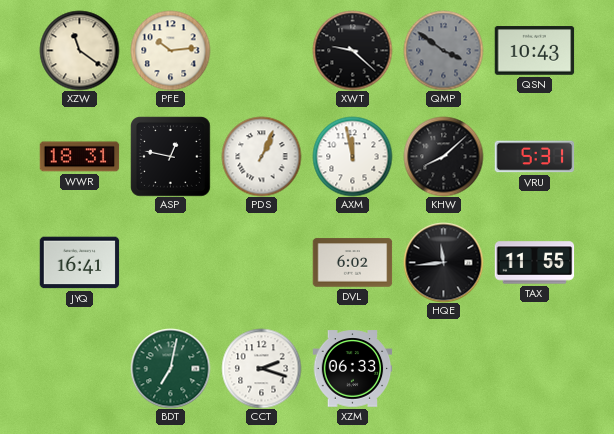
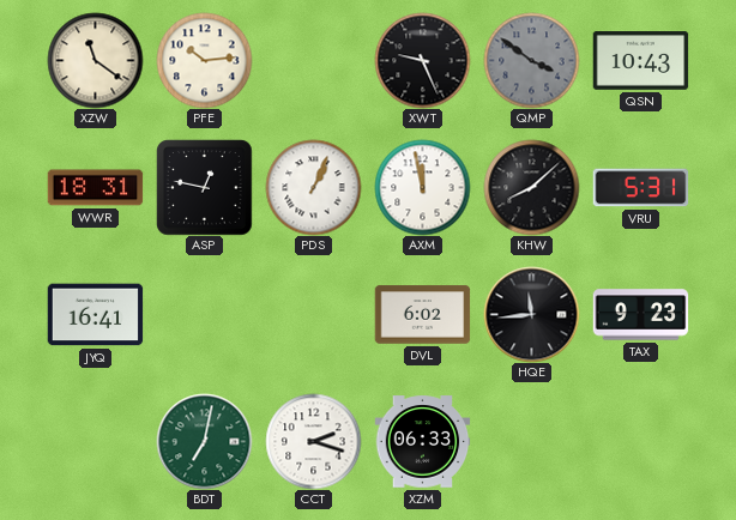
XWT: 9:22 -> 9:26
TAX: 11:55 -> 9:23
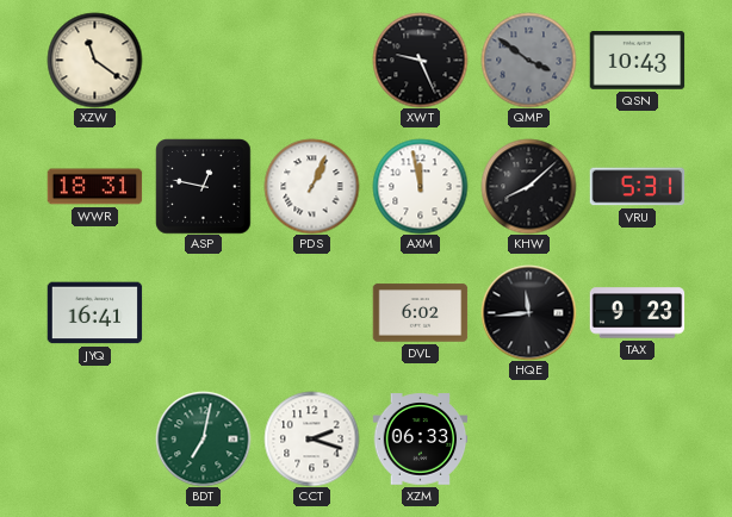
PFE: 10:14 -> none
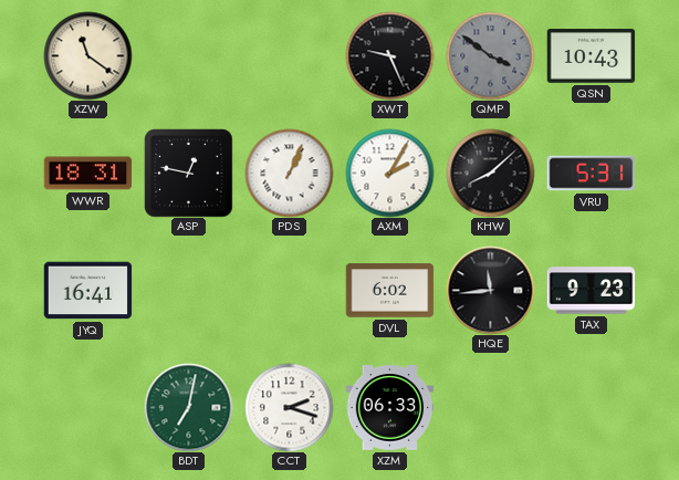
AXM: 11:58 -> 2:05
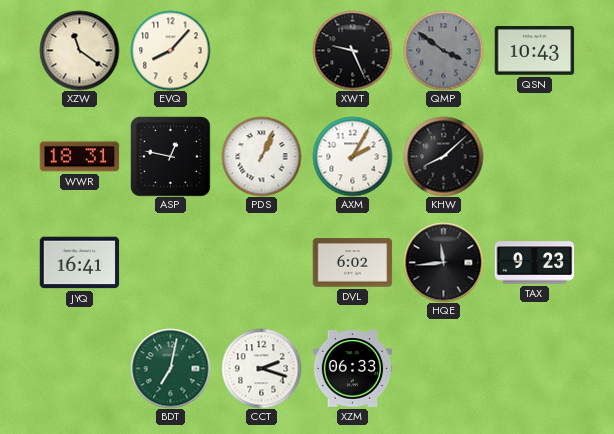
EVQ: none -> 8:07
VRU: 5:31 -> none
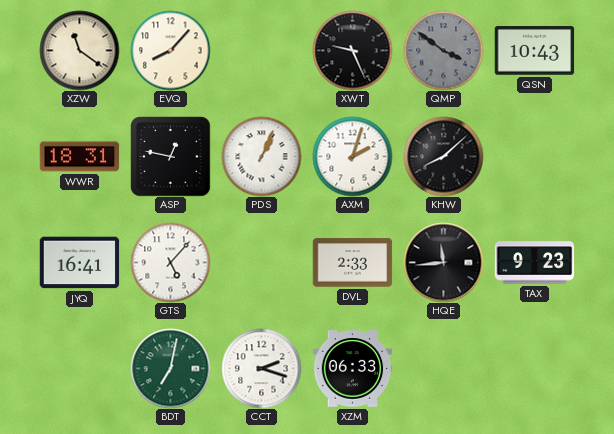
AXM: 2:05 -> 2:03
GTS: none -> 5:07
DVL: 6:02 -> 2:33
